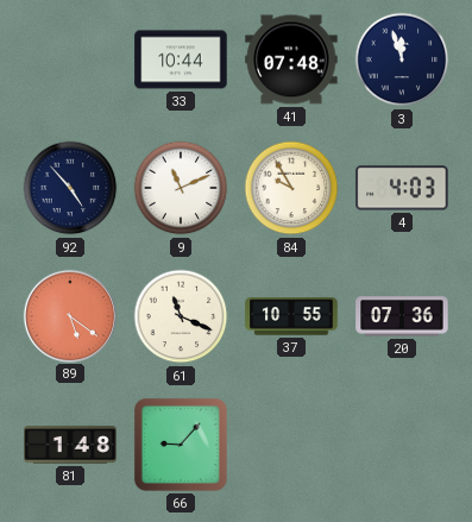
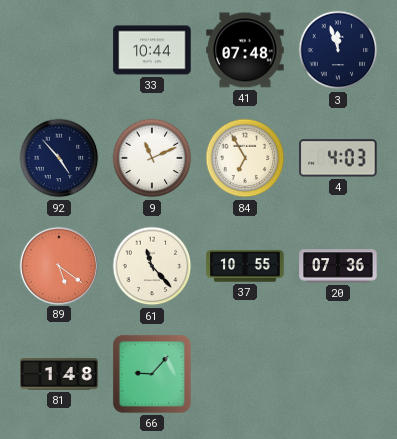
84: 9:55 -> 6:55
61: 11:19 -> 11:23
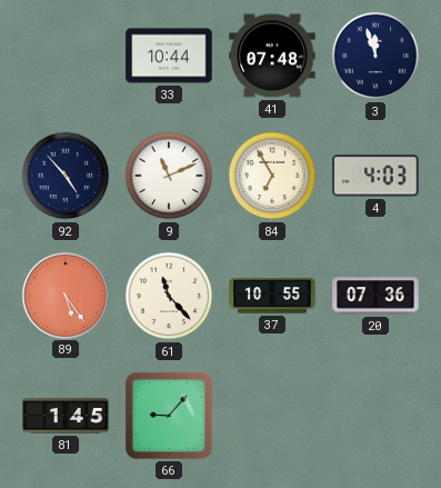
89: 5:21 -> 5:24
81: 1:48 -> 1:45
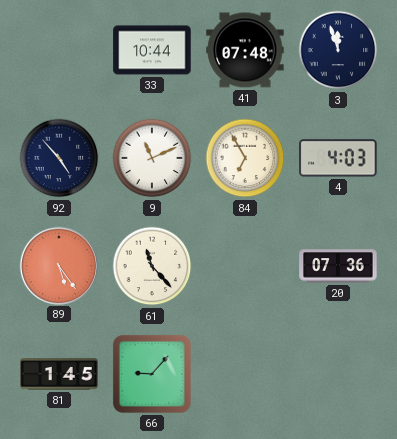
37: 10:55 -> none
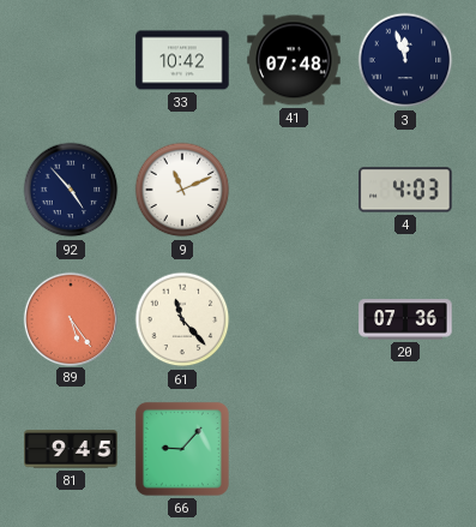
33: 10:44 -> 10:42
84: 6:55 -> none
81: 1:45 -> 9:45
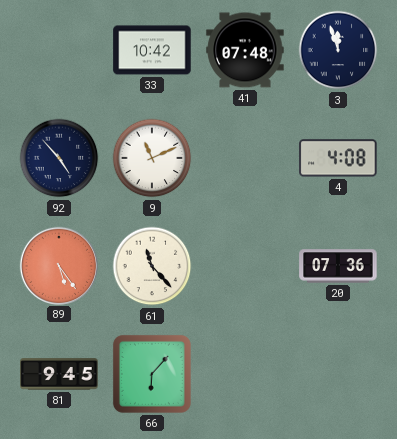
4: 4:03 -> 4:08
66: 9:07 -> 6:07
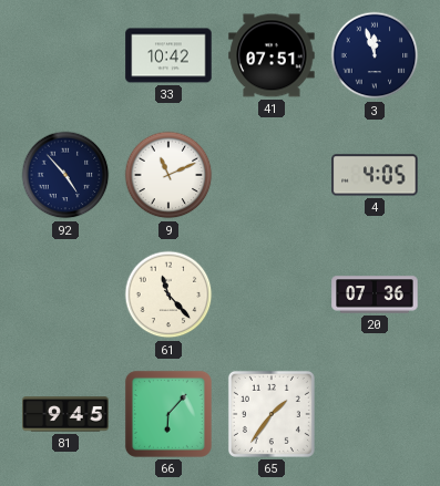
41: 07:48 -> 07:51
4: 4:08 -> 4:05
89: 5:24 -> none
65: none -> 1:36
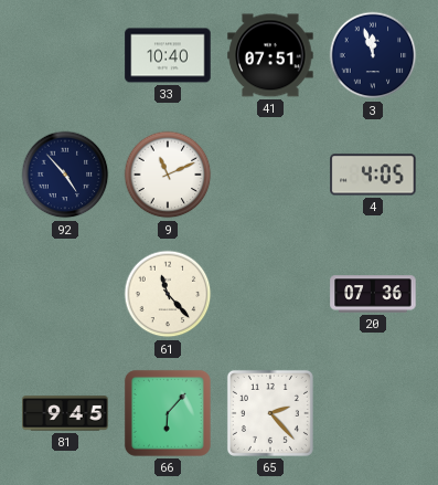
33: 10:42 -> 10:40
65: 1:36 -> 2:23
